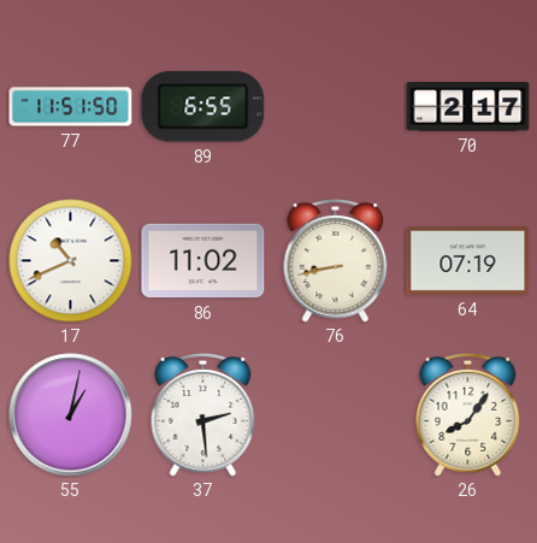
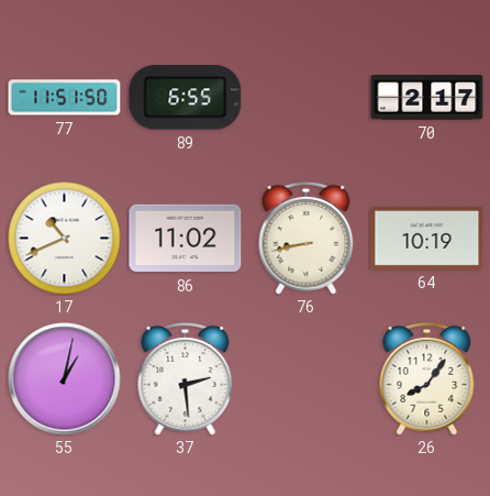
64: 07:19 -> 10:19
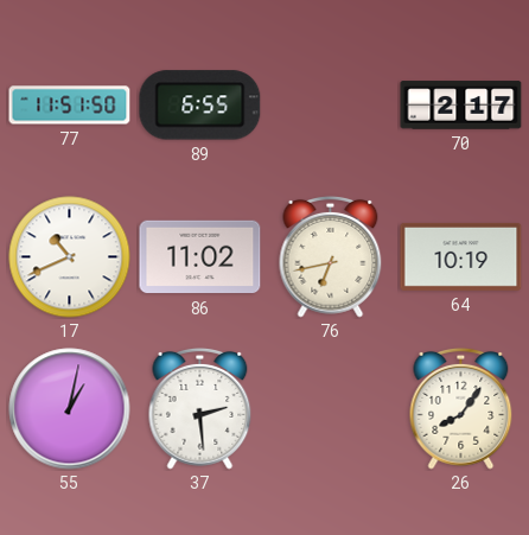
76: 8:43 -> 6:43
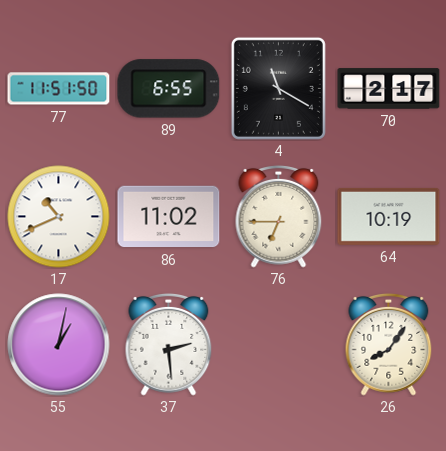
4: none -> 11:20
76: 6:43 -> 6:45
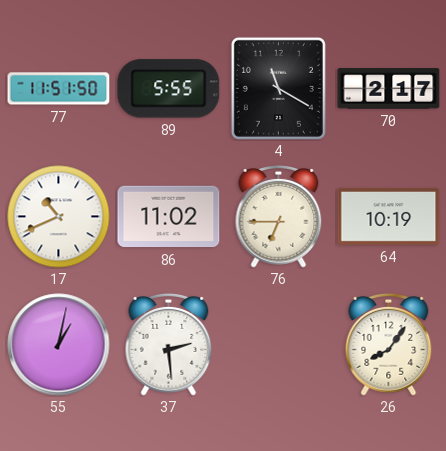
89: 6:55 -> 5:55
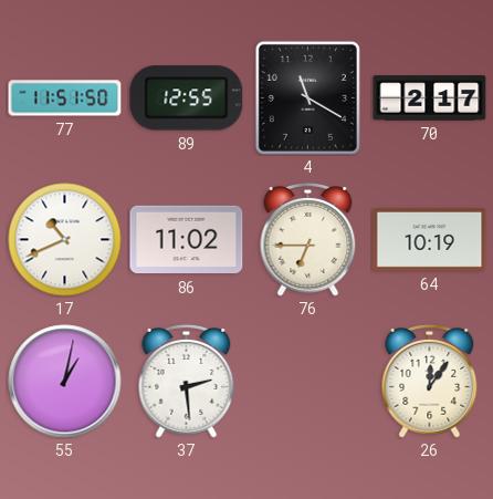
89: 5:55 -> 12:55
26: 8:06 -> 12:06
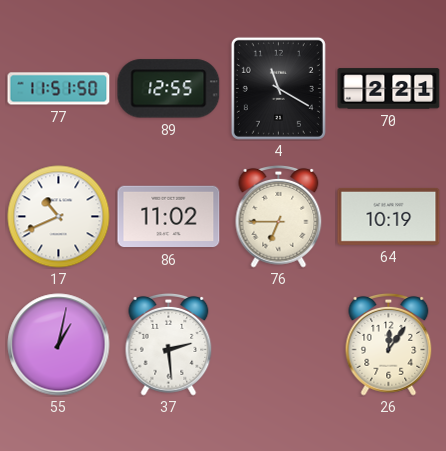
70: 2:17 -> 2:21
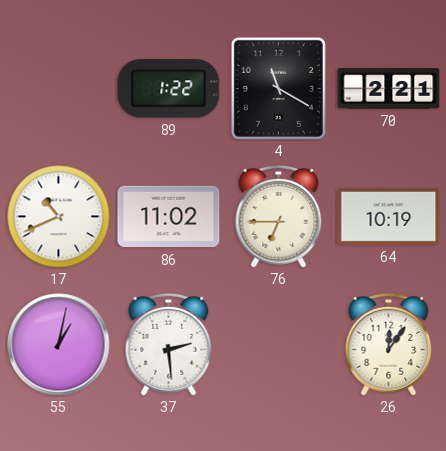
77: 11:51 -> none
89: 12:55 -> 1:22
